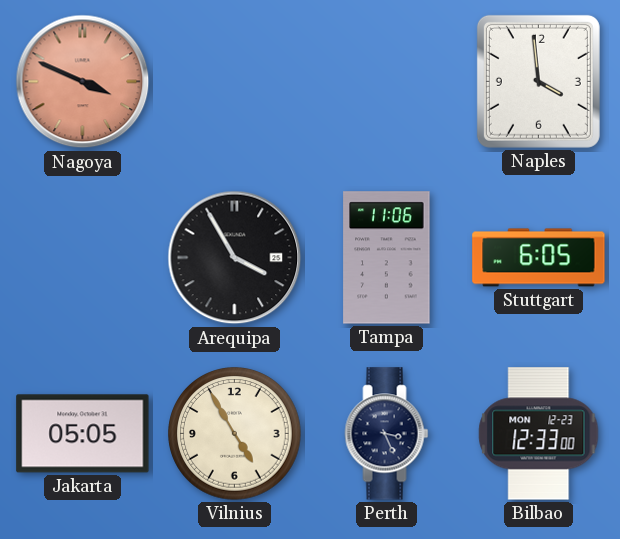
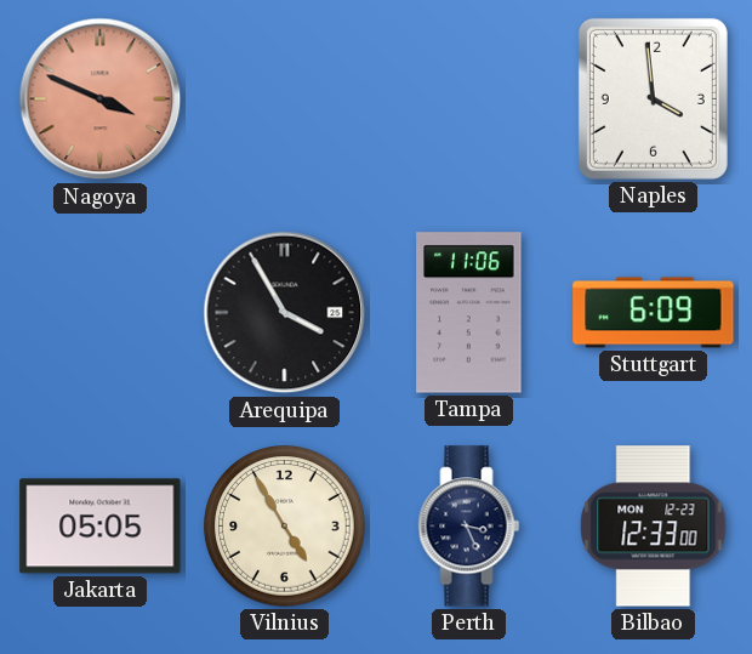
Stuttgart: 6:05 -> 6:09
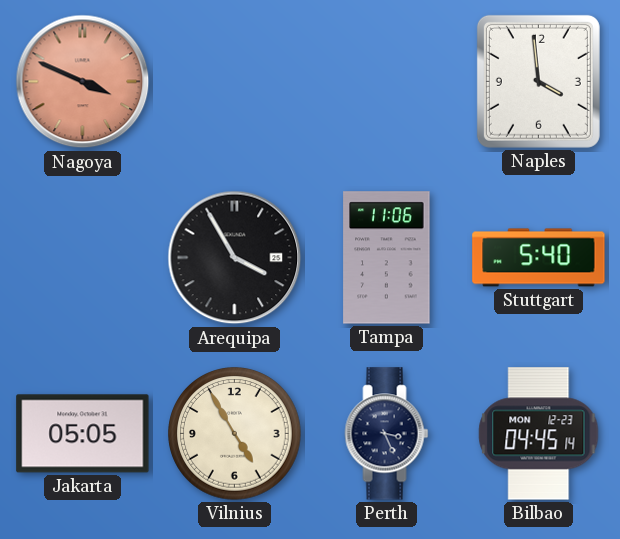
Stuttgart: 6:09 -> 5:40
Bilbao: 12:33 -> 04:45
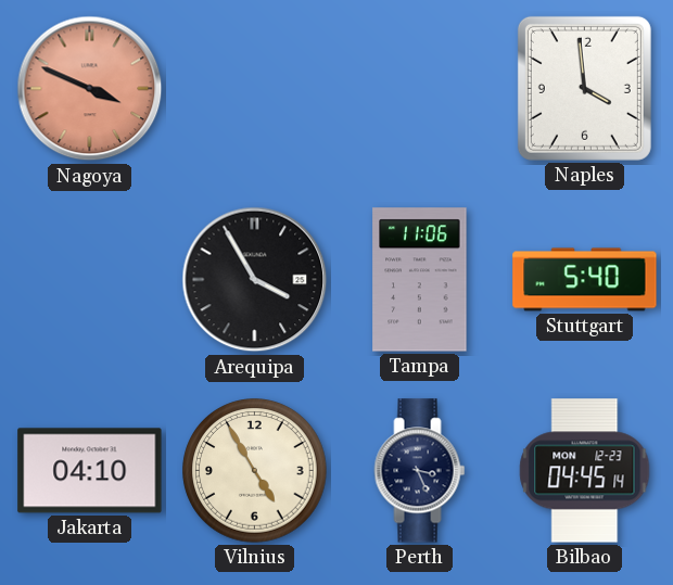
Jakarta: 05:05 -> 04:10
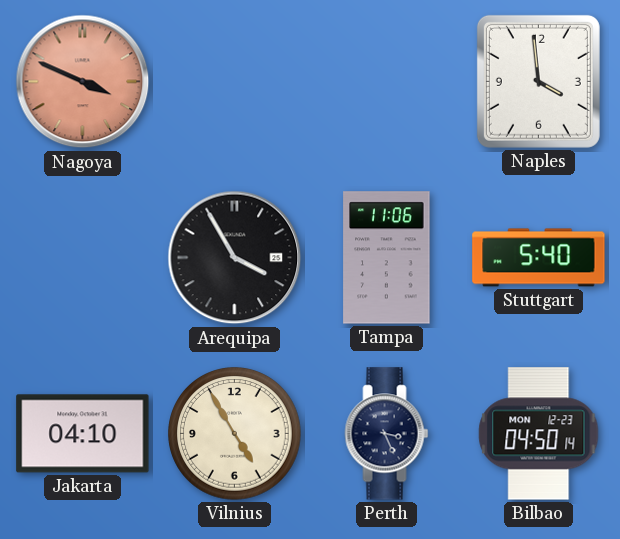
Bilbao: 04:45 -> 04:50
